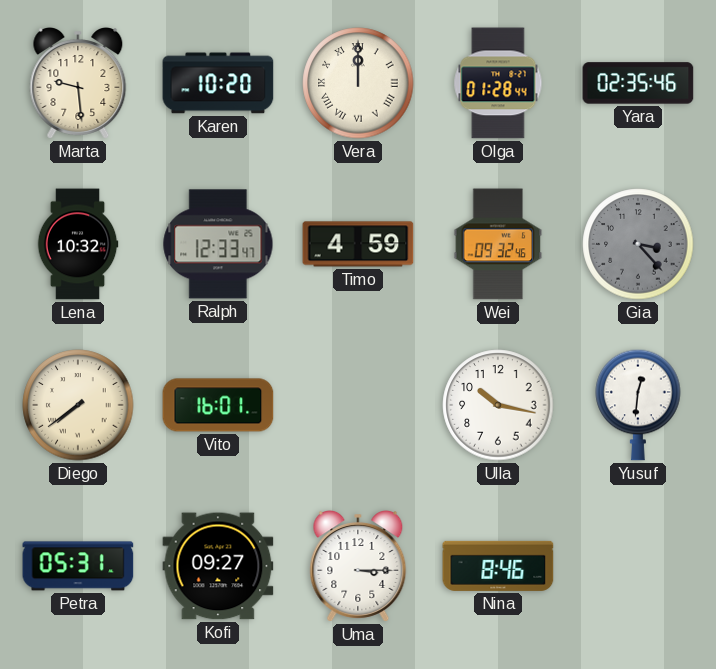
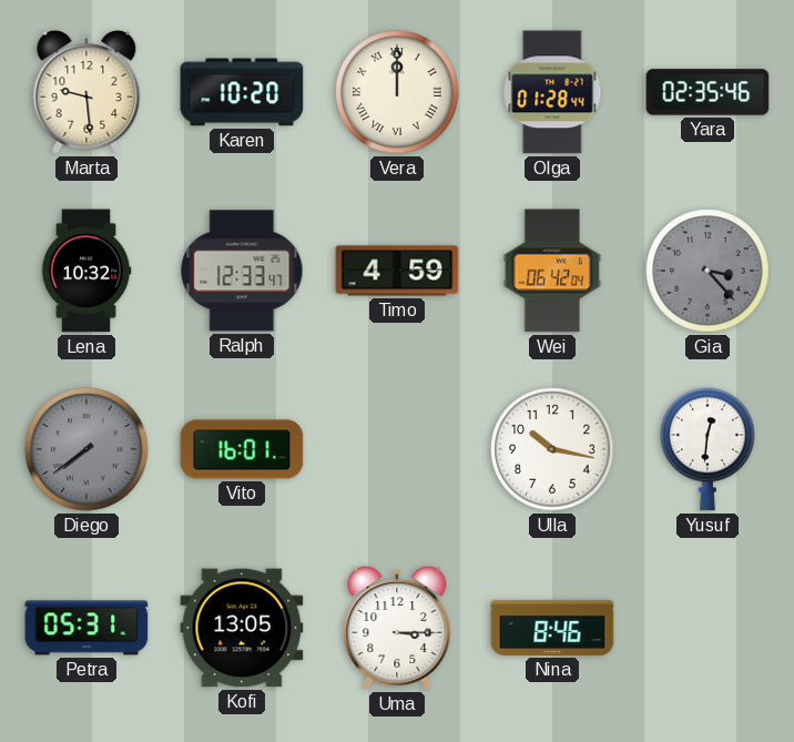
Wei: 09:32 -> 06:42
Diego dial: cream -> grey
Kofi: 09:27 -> 13:05
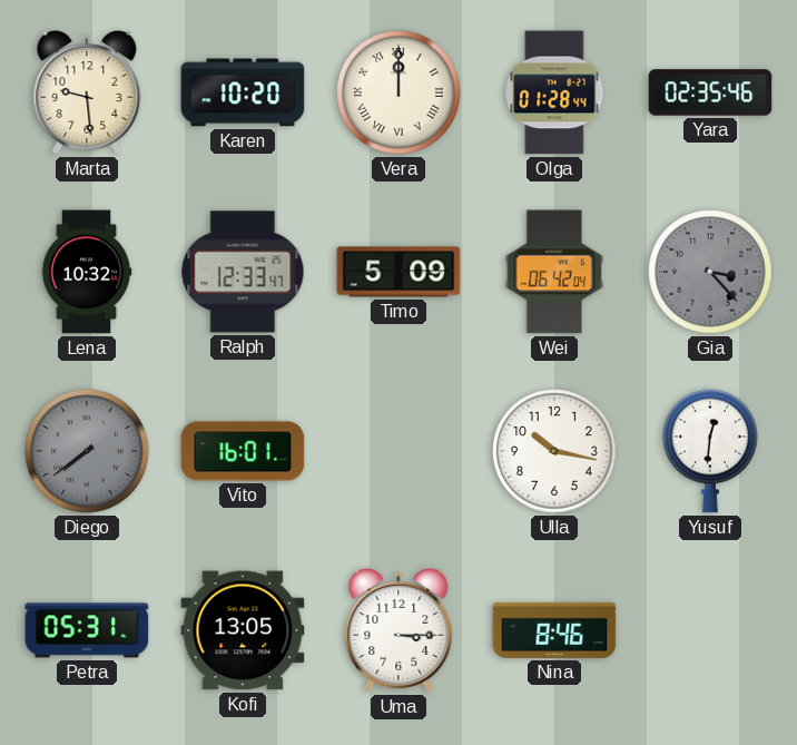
Timo: 4:59 -> 5:09
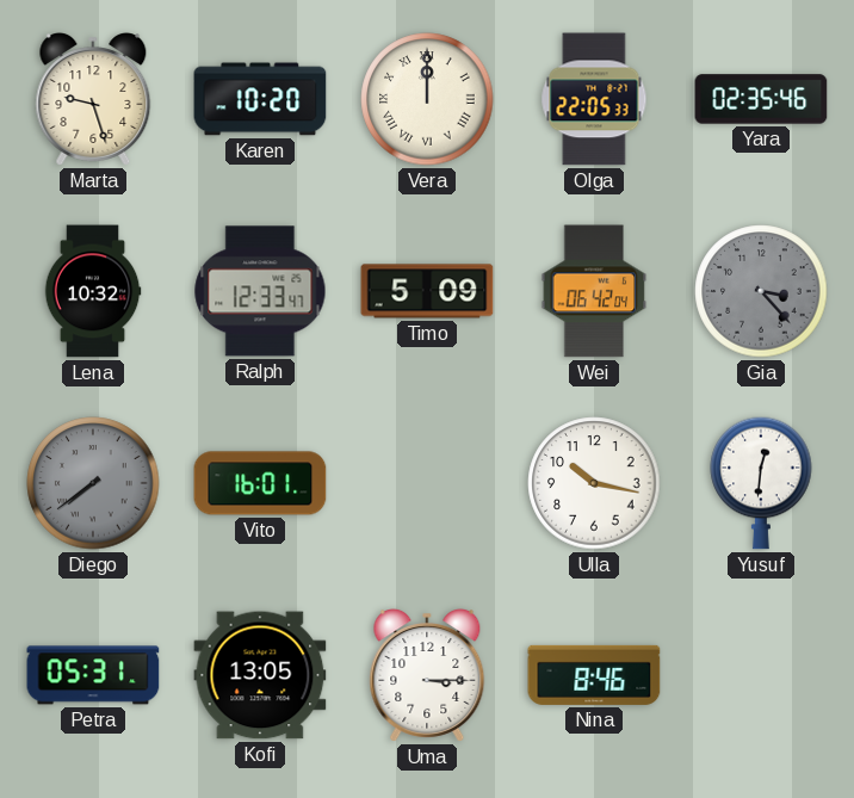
Marta: 9:29 -> 9:27
Olga: 01:28 -> 22:05
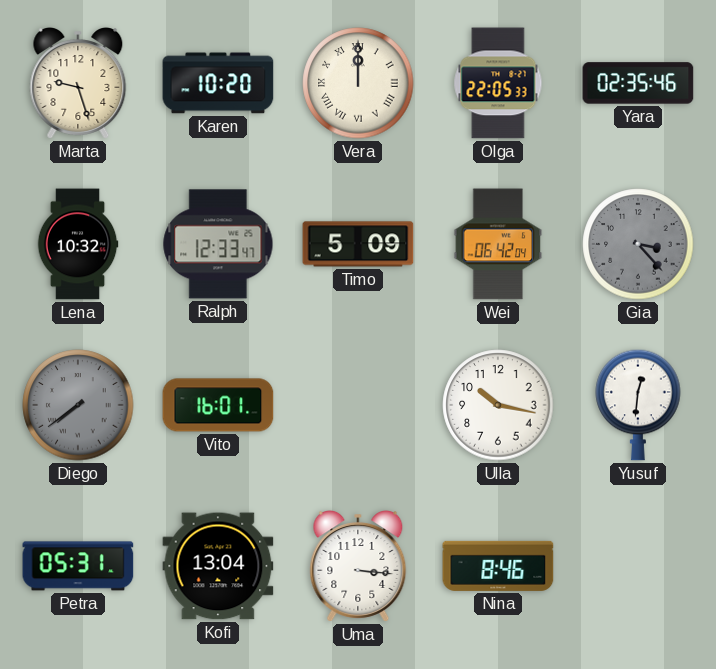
Kofi: 13:05 -> 13:04
Uma: 3:15 -> 3:16
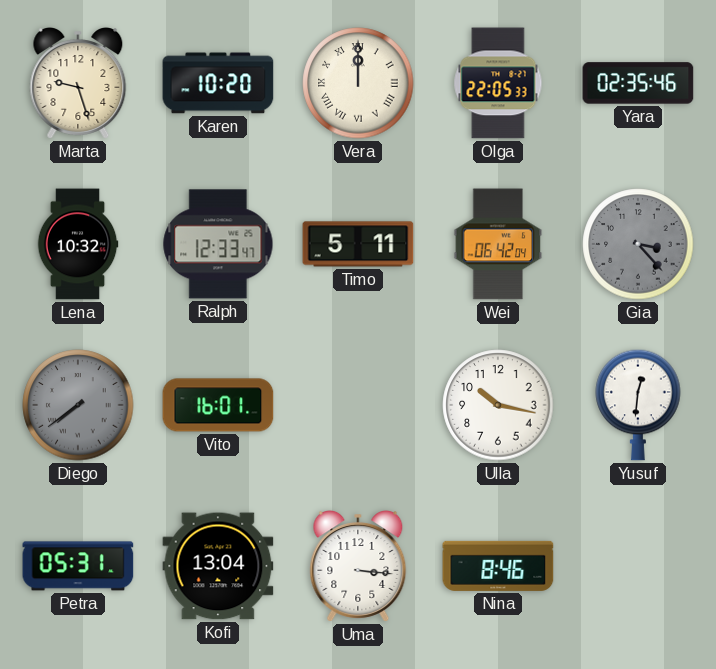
Timo: 5:09 -> 5:11
